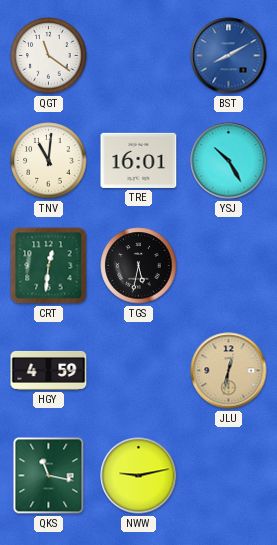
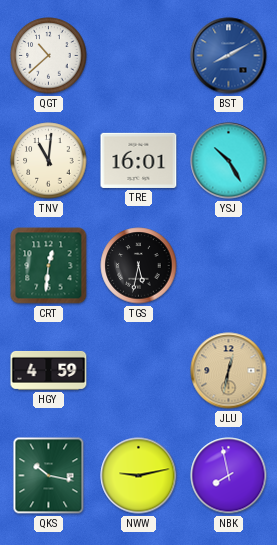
QGT: 11:21 -> 10:38
QKS: 11:17 -> 10:17
NBK: none -> 7:58
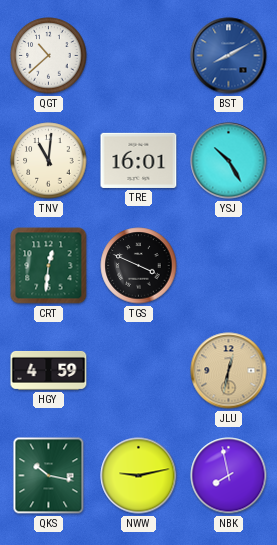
TGS: 5:32 -> 3:49
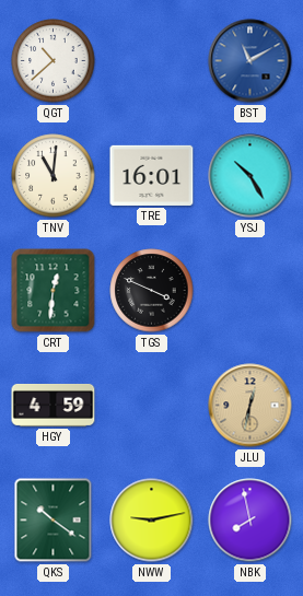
BST: 8:10 -> 11:10
QKS: 10:17 -> 10:21
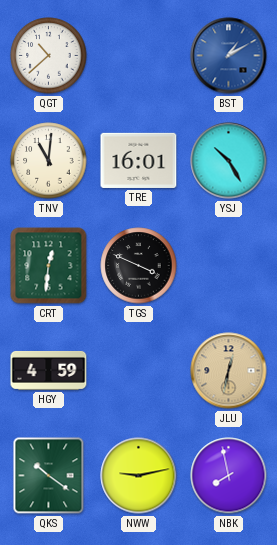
BST: 11:10 -> 1:10
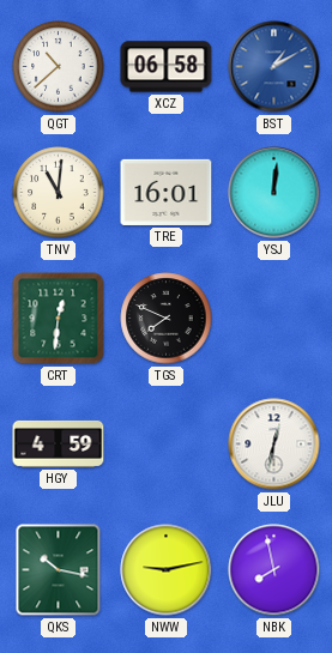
XCZ: none -> 06:58
YSJ: 10:25 -> 12:01
TGS: 3:49 -> 7:49
JLU dial: champagne -> white
QKS: 10:21 -> 10:17
